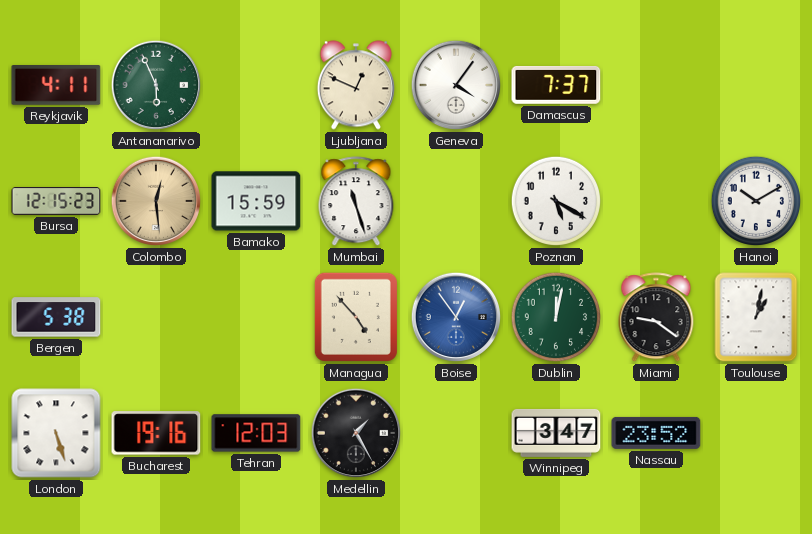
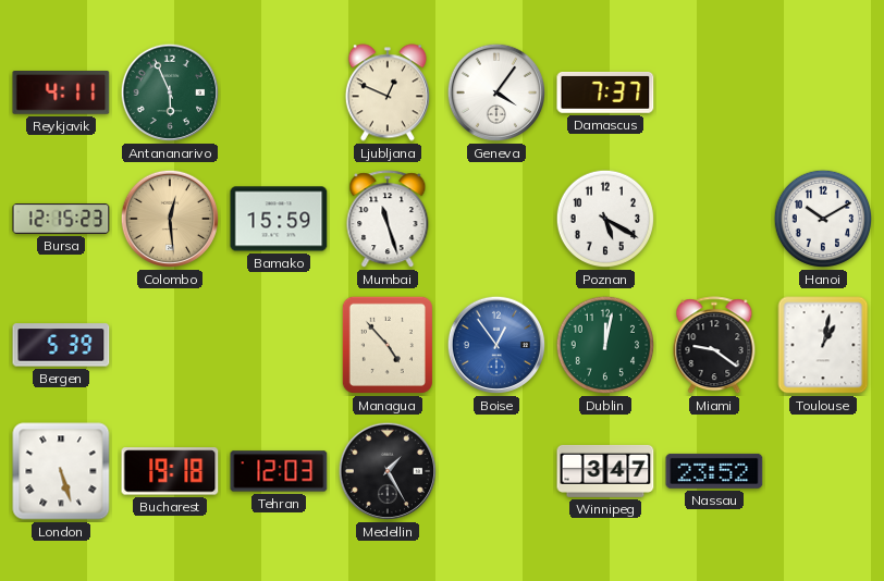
Bergen: 5:38 -> 5:39
Bucharest: 19:16 -> 19:18
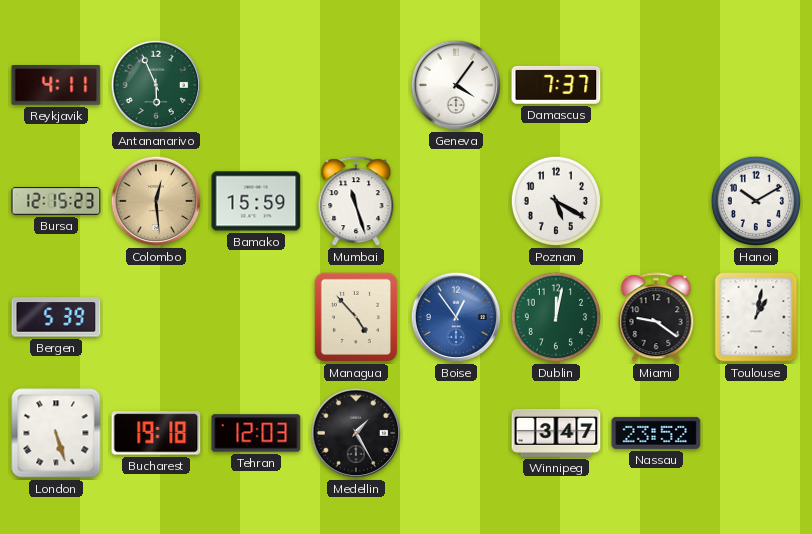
Ljubljana: 12:49 -> none
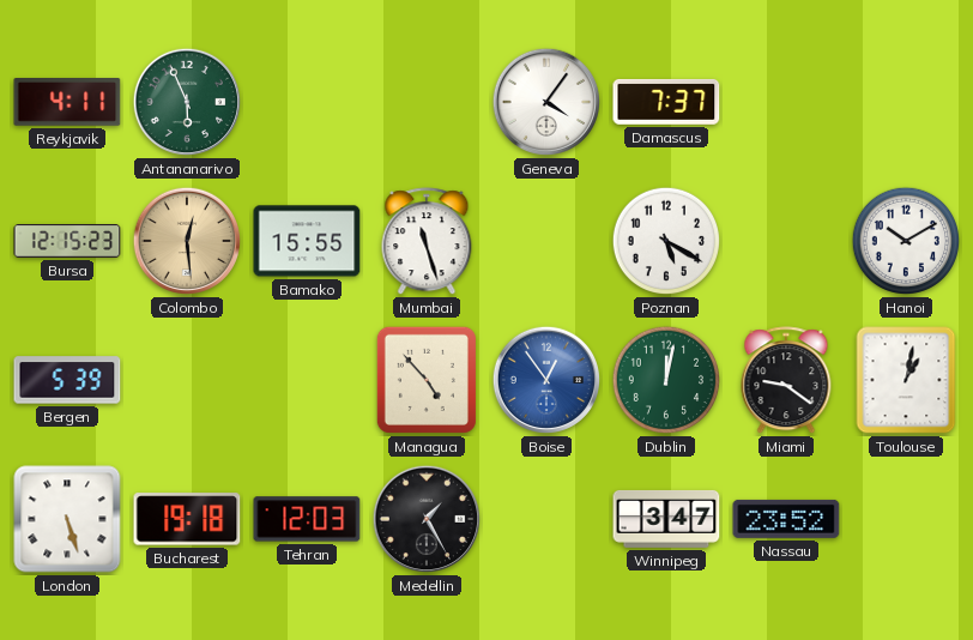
Bamako: 15:59 -> 15:55
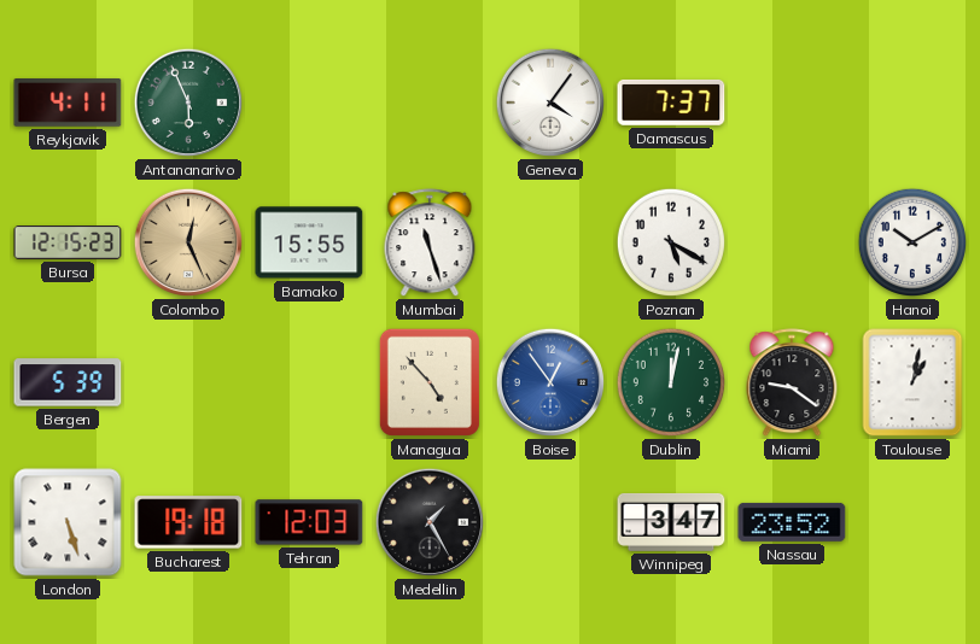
Colombo: 12:29 -> 12:26
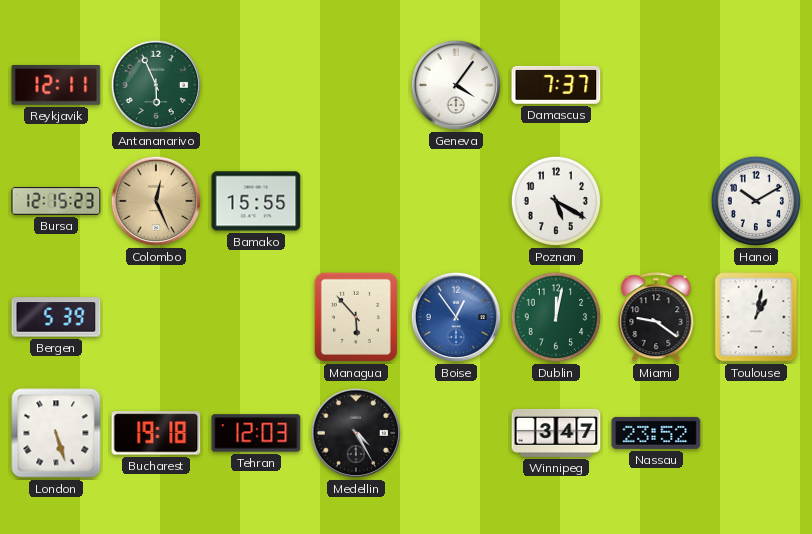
Reykjavik: 4:11 -> 12:11
Mumbai: 11:27 -> none
Managua: 4:53 -> 5:53
Medellin: 1:25 -> 4:25
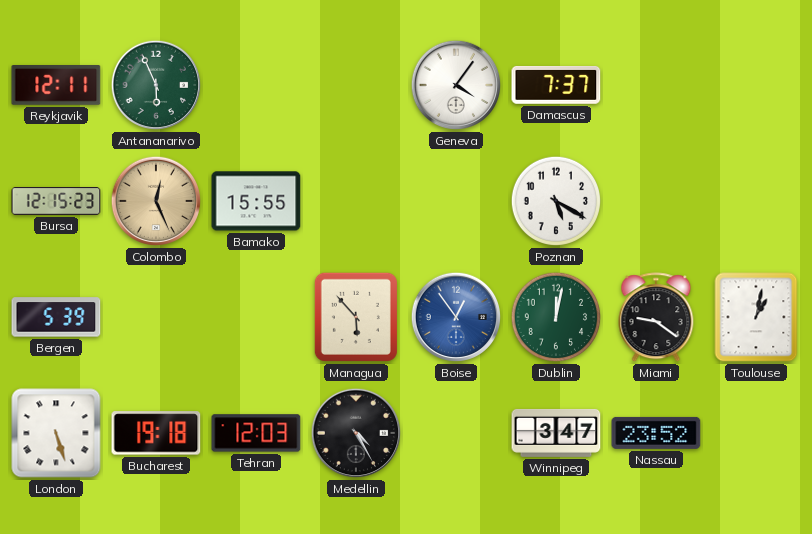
Hanoi: 10:10 -> none
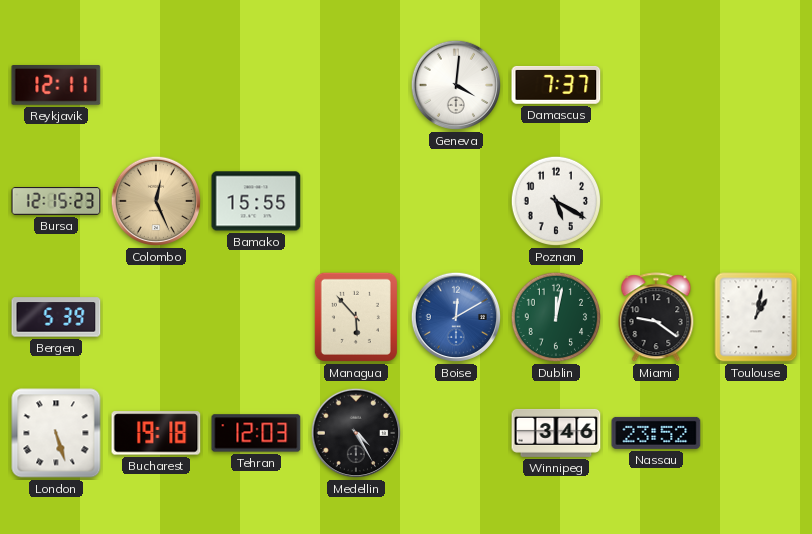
Antananarivo: 5:56 -> none
Geneva: 4:06 -> 4:01
Boise: 12:54 -> 12:10
Winnipeg: 3:47 -> 3:46
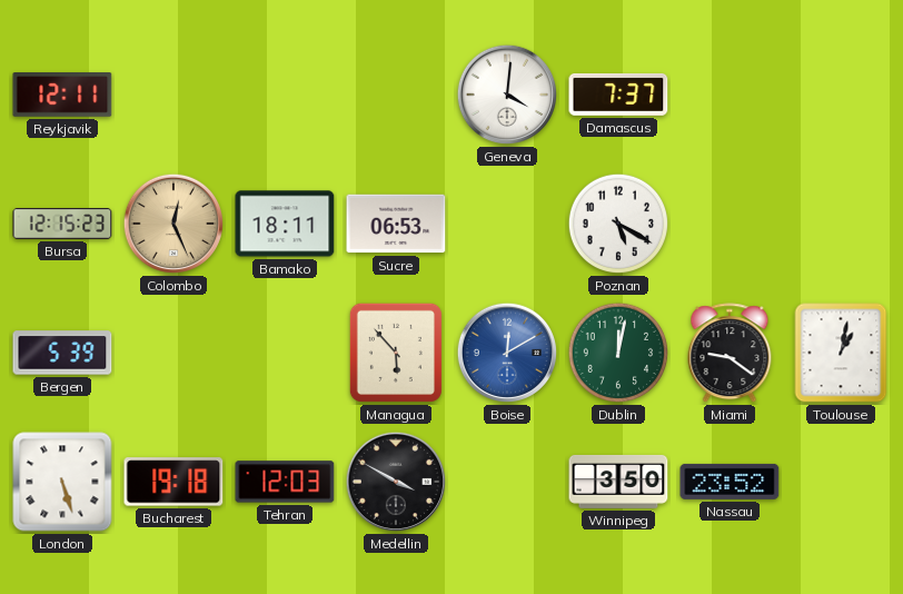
Bamako: 15:55 -> 18:11
Sucre: none -> 06:53
Medellin: 4:25 -> 3:50
Winnipeg: 3:46 -> 3:50
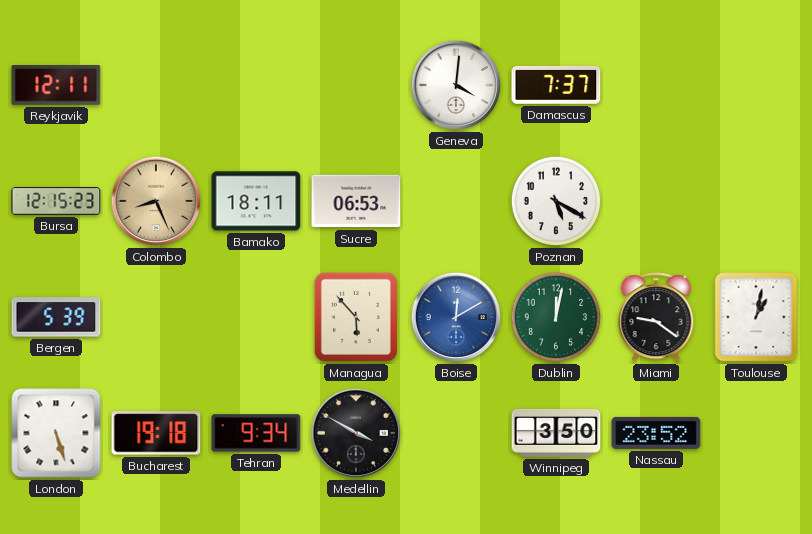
Colombo: 12:26 -> 8:26
Tehran: 12:03 -> 9:34
